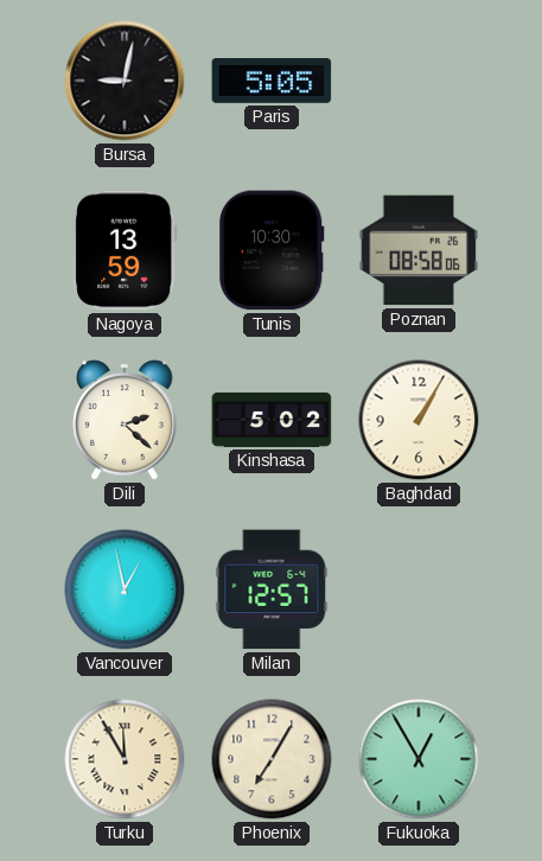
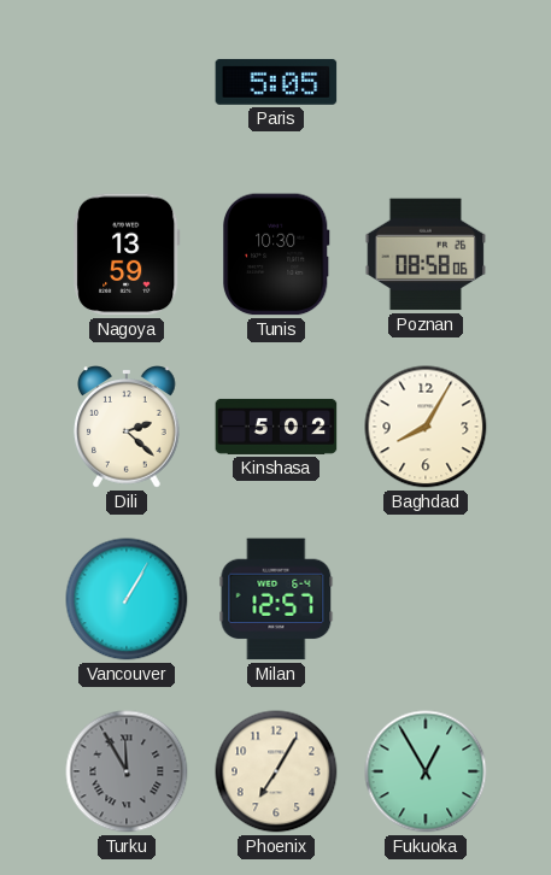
Bursa: 9:02 -> none
Baghdad: 1:05 -> 8:05
Vancouver: 12:58 -> 1:05
Turku dial: cream -> grey
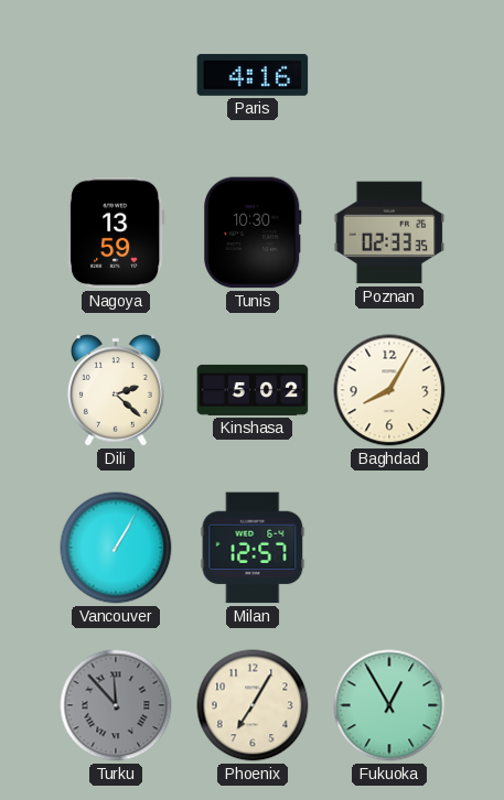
Paris: 5:05 -> 4:16
Poznan: 08:58 -> 02:33
Turku: 11:55 -> 11:53
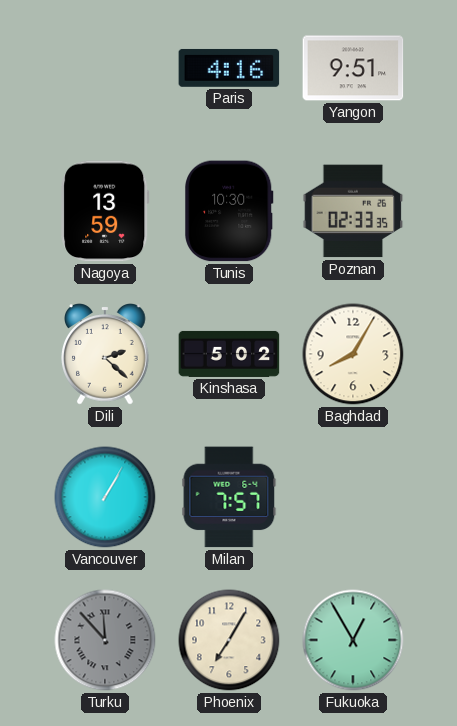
Yangon: none -> 9:51
Milan: 12:57 -> 7:57
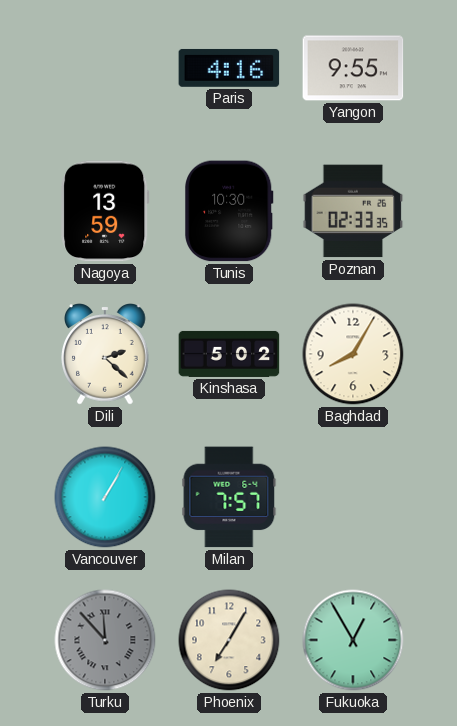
Yangon: 9:51 -> 9:55
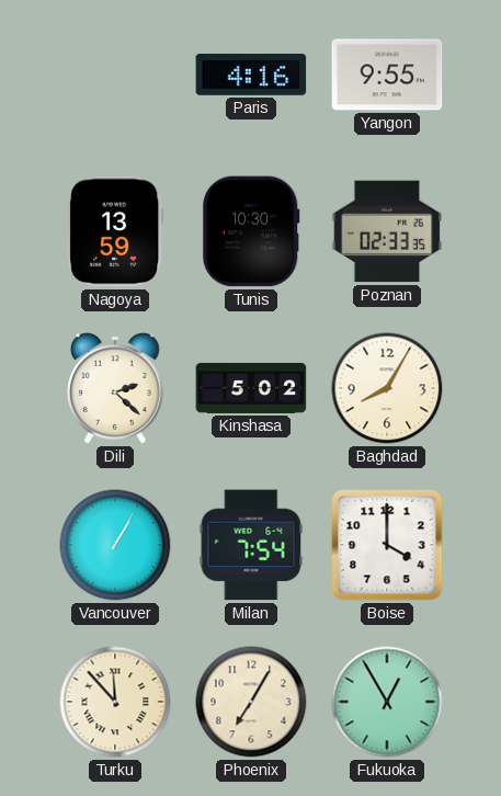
Milan: 7:57 -> 7:54
Boise: none -> 4:00
Turku dial: grey -> cream
